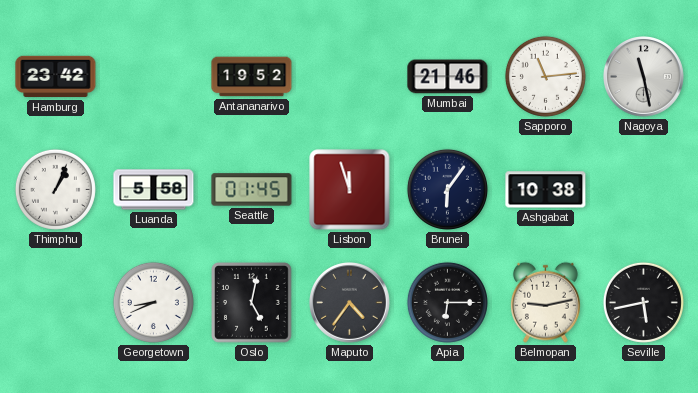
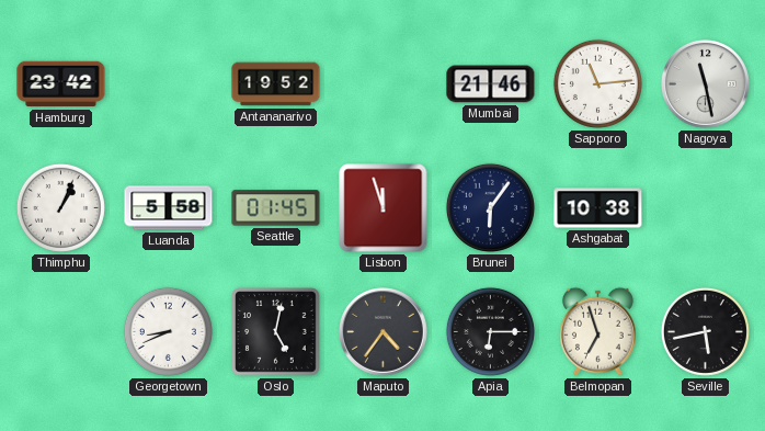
Belmopan: 9:13 -> 6:57
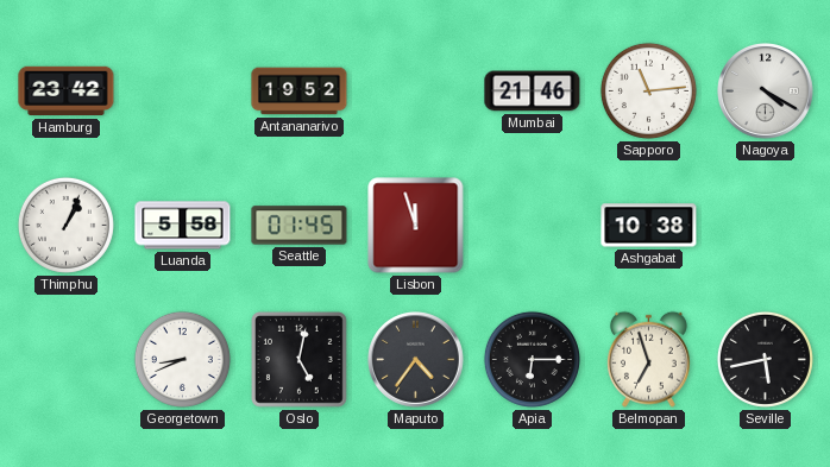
Nagoya: 11:28 -> 4:20
Brunei: 6:06 -> none
